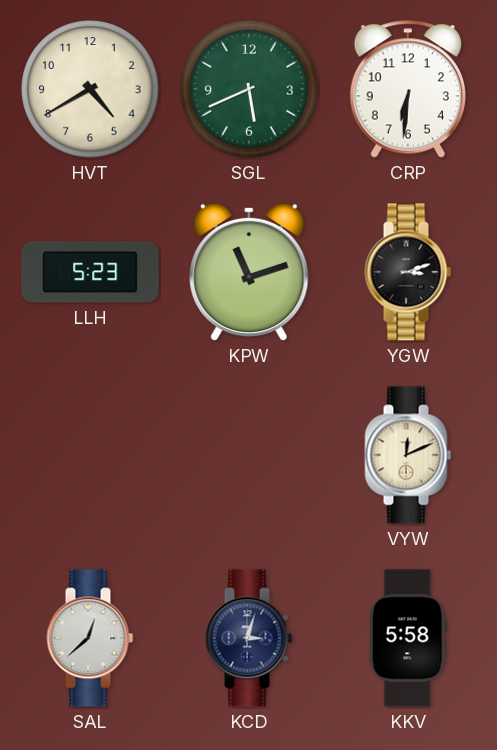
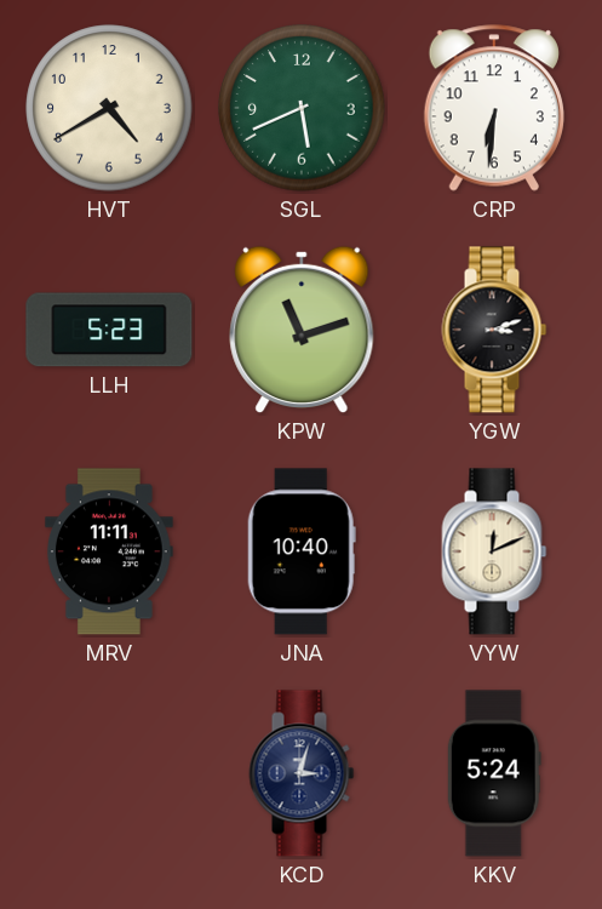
MRV: none -> 11:11
JNA: none -> 10:40
SAL: 12:38 -> none
KKV: 5:58 -> 5:24
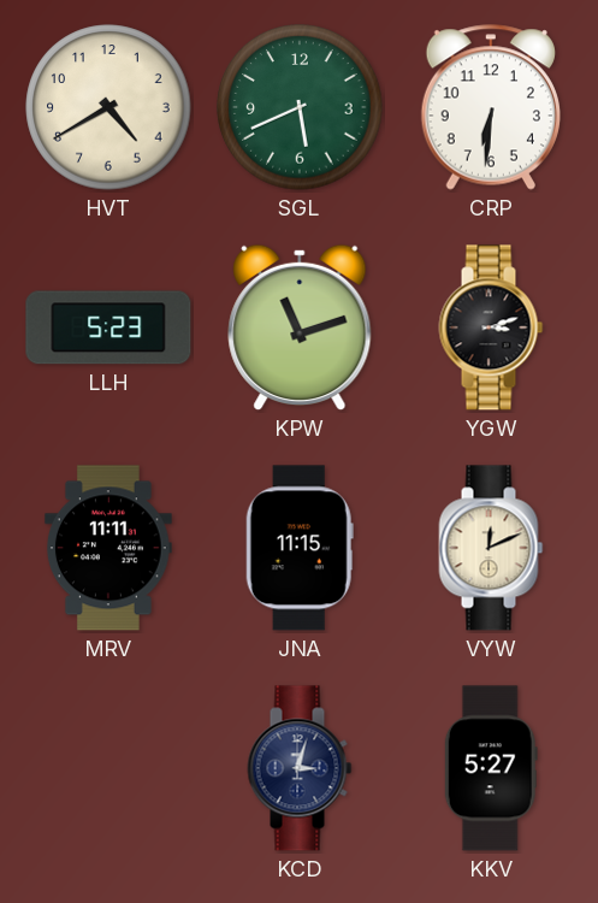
JNA: 10:40 -> 11:15
KKV: 5:24 -> 5:27
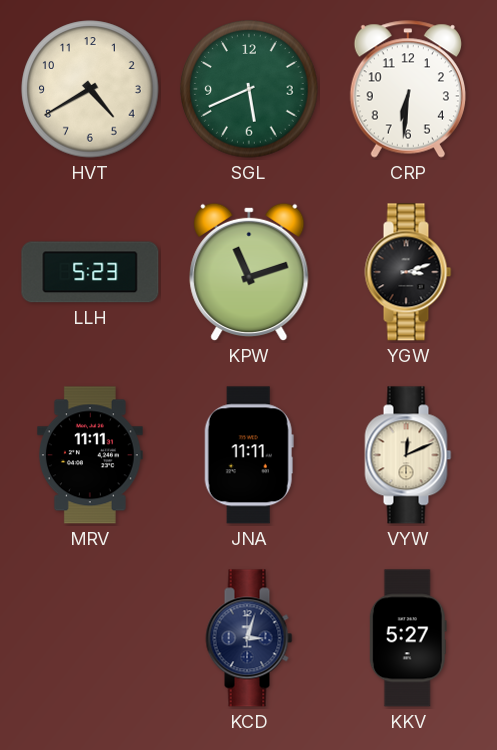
JNA: 11:15 -> 11:11
